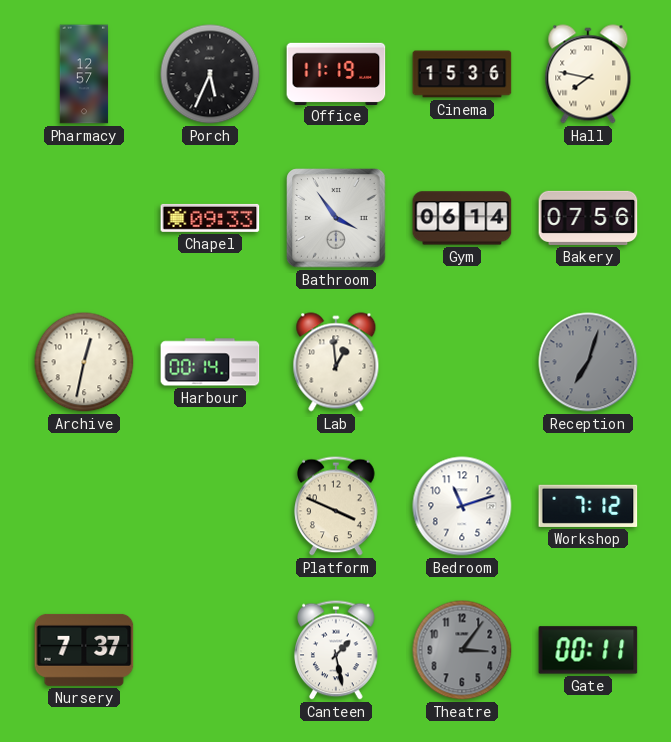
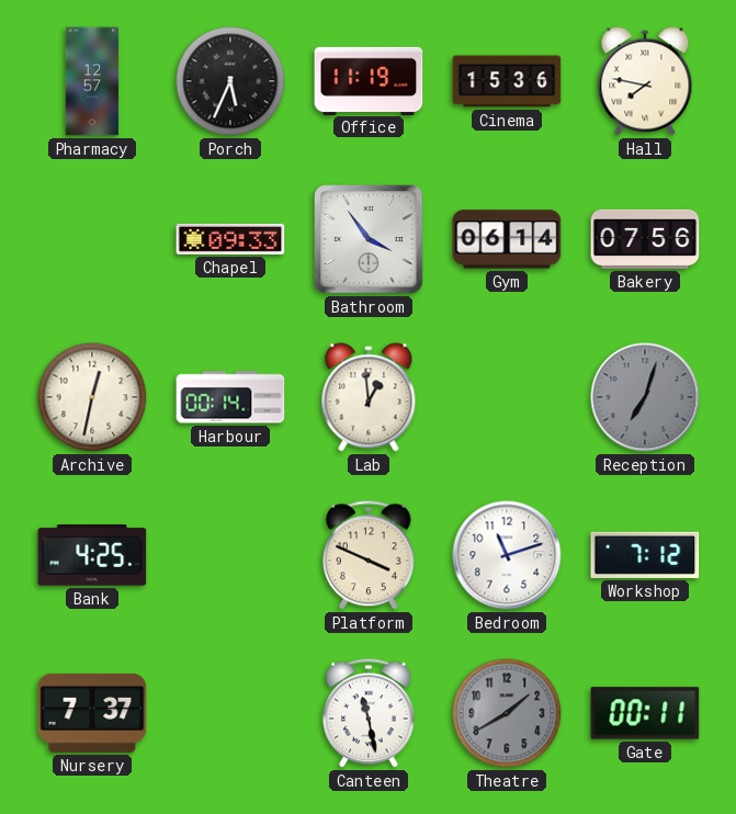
Bank: none -> 4:25
Canteen: 1:28 -> 11:28
Theatre: 3:06 -> 1:40
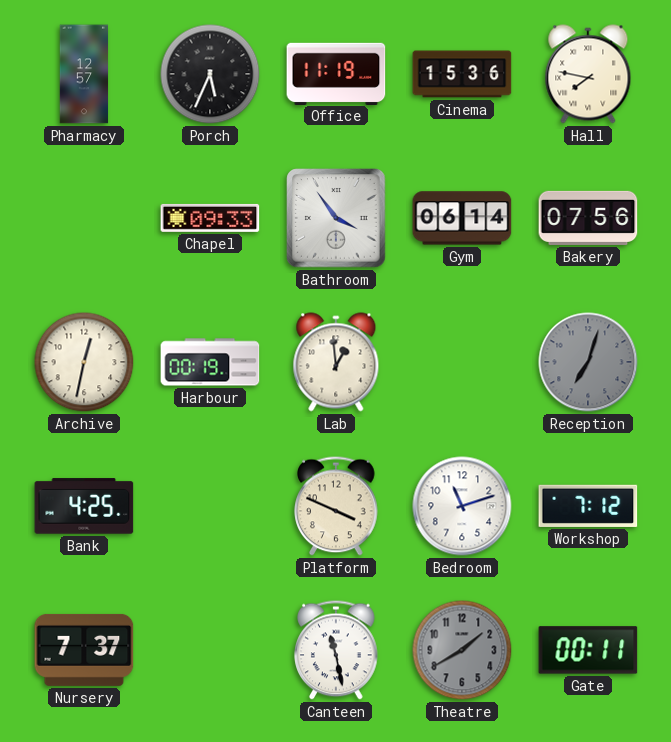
Harbour: 00:14 -> 00:19
